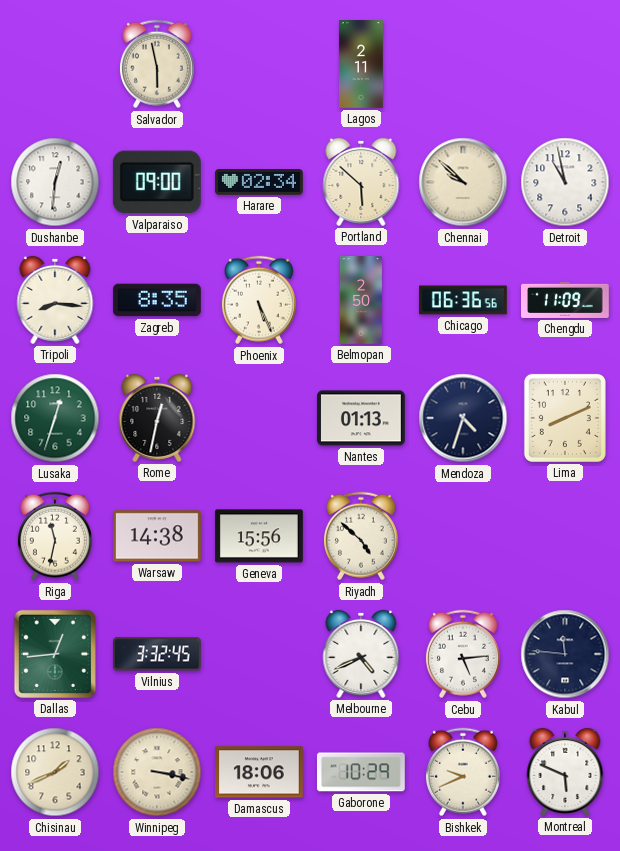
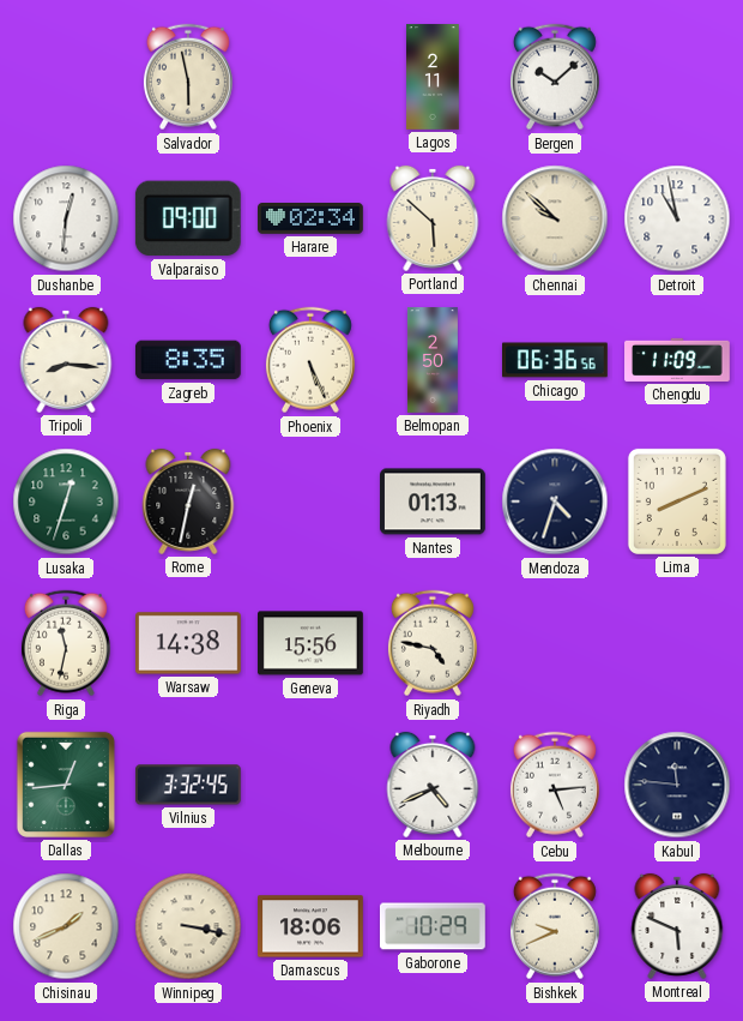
Bergen: none -> 10:08
Riyadh: 4:52 -> 4:47
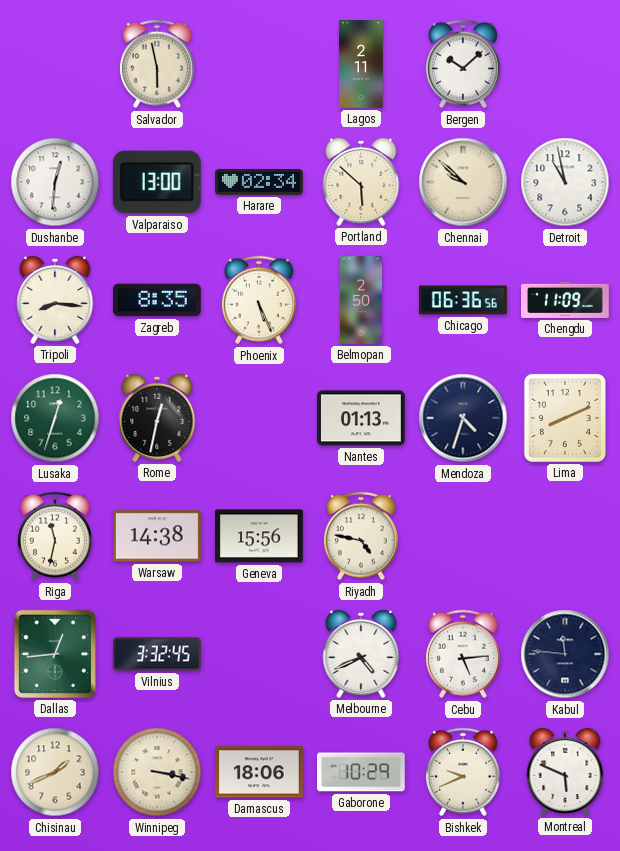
Valparaiso: 09:00 -> 13:00
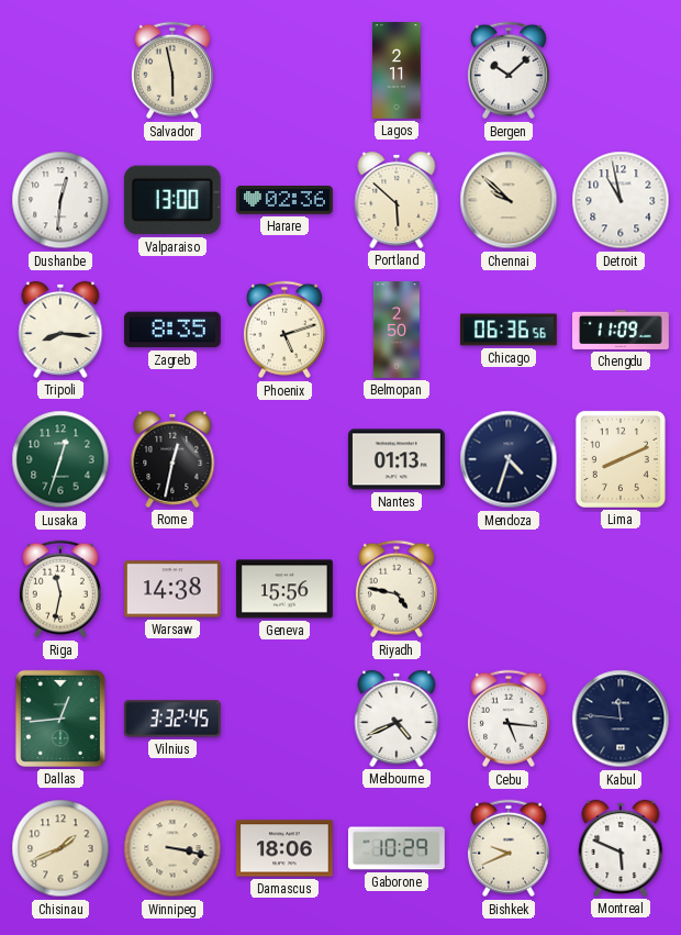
Harare: 02:34 -> 02:36
Phoenix: 5:26 -> 5:12
Cebu: 5:14 -> 5:16
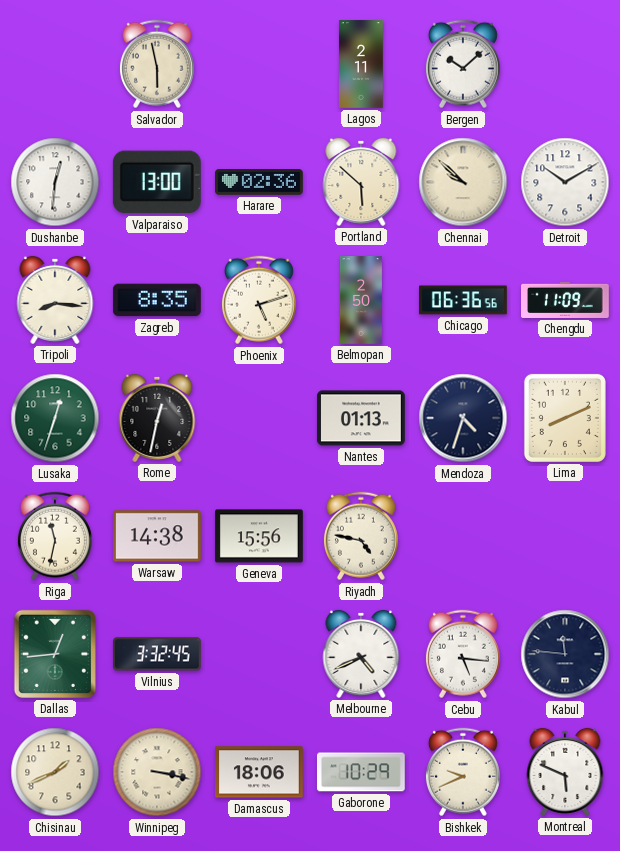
Detroit: 10:58 -> 10:10
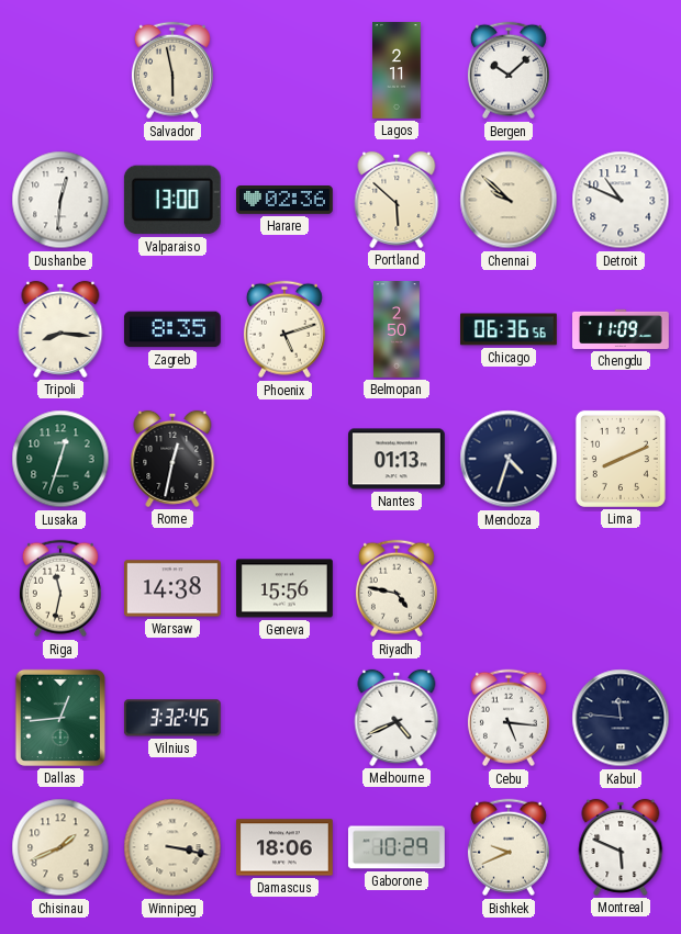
Detroit: 10:10 -> 10:49
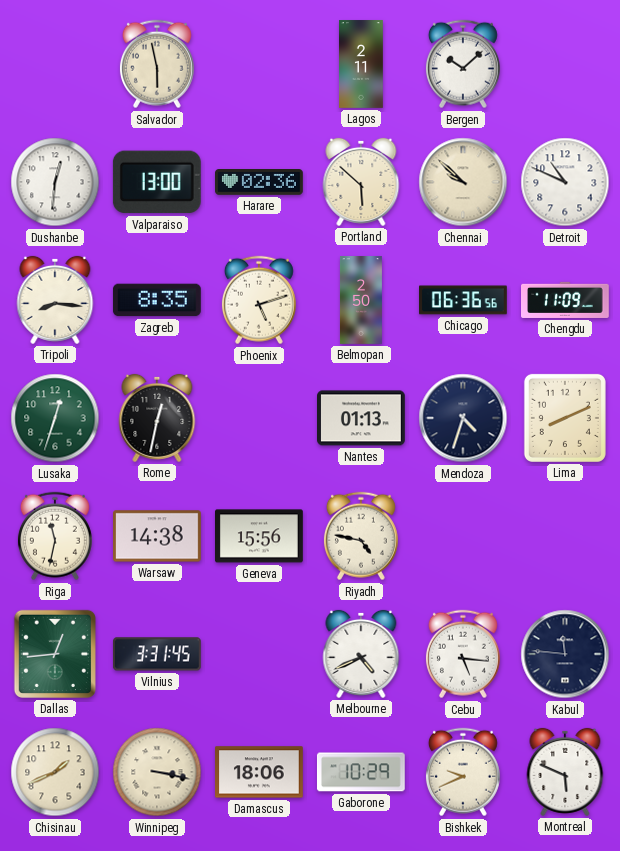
Vilnius: 3:32 -> 3:31
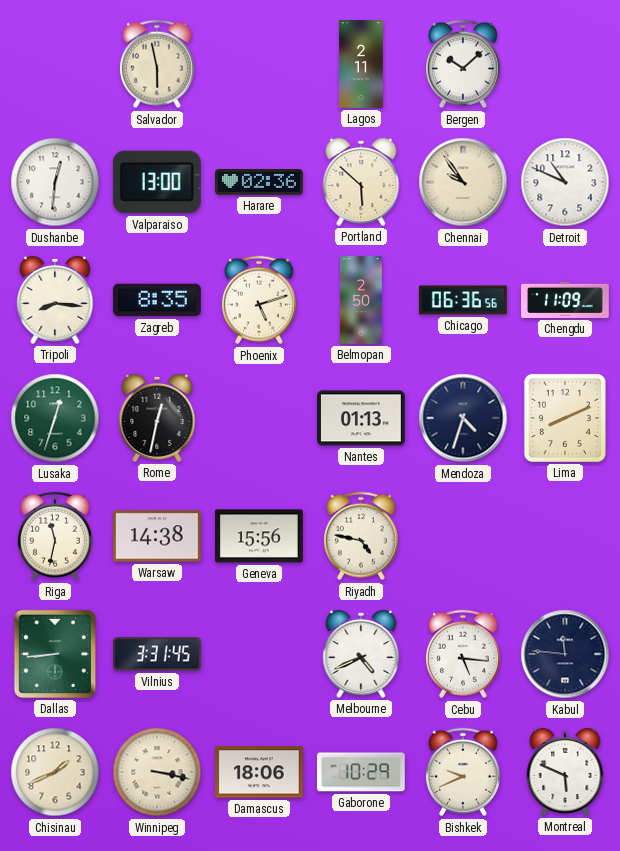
Chennai: 9:52 -> 9:54
Dallas: 12:44 -> 8:44
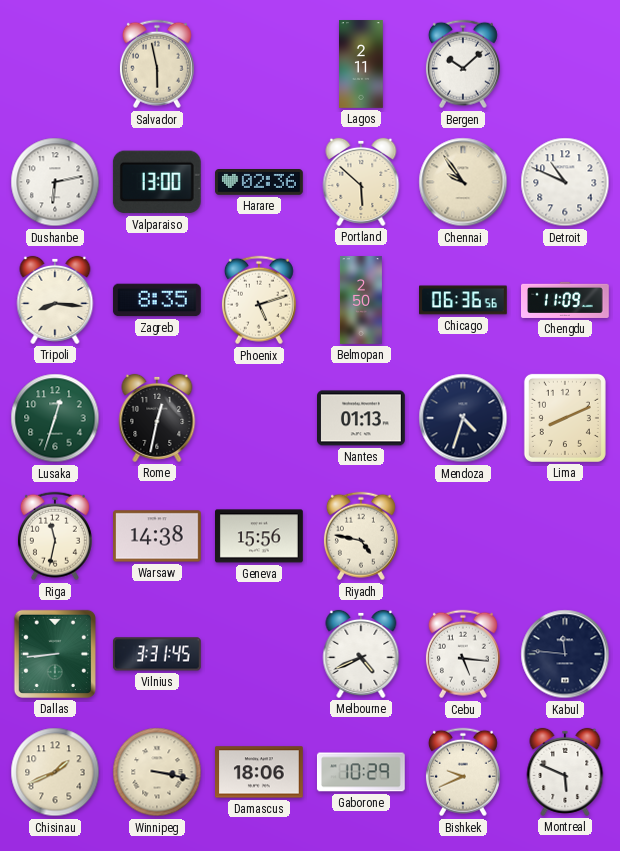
Dushanbe: 12:31 -> 6:13
